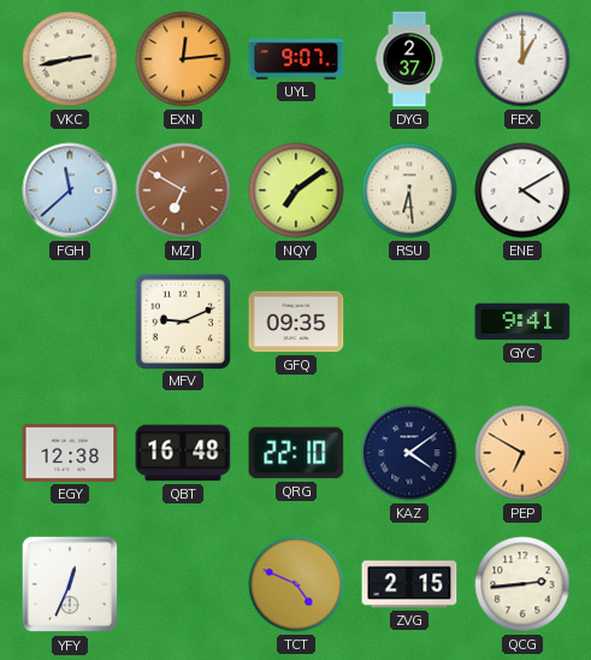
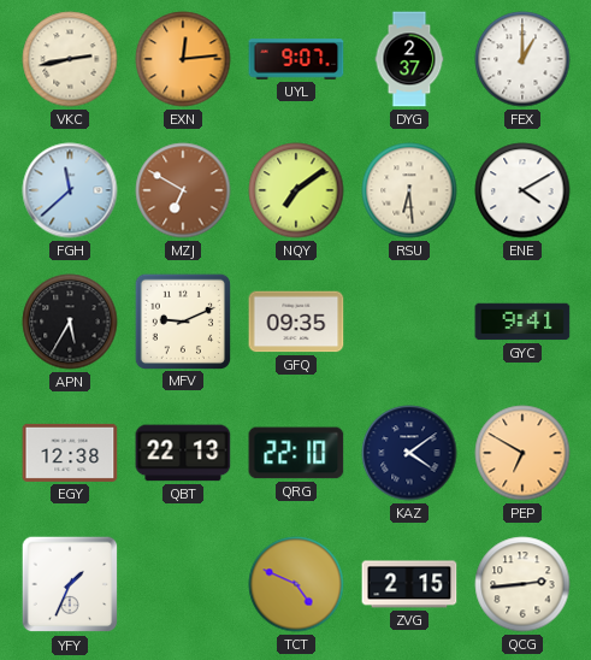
APN: none -> 5:35
QBT: 16:48 -> 22:13
YFY: 12:34 -> 1:34
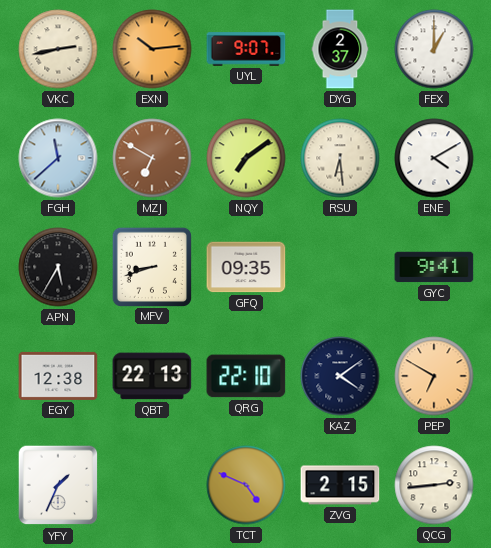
EXN: 12:14 -> 10:14
MFV: 9:11 -> 8:42
